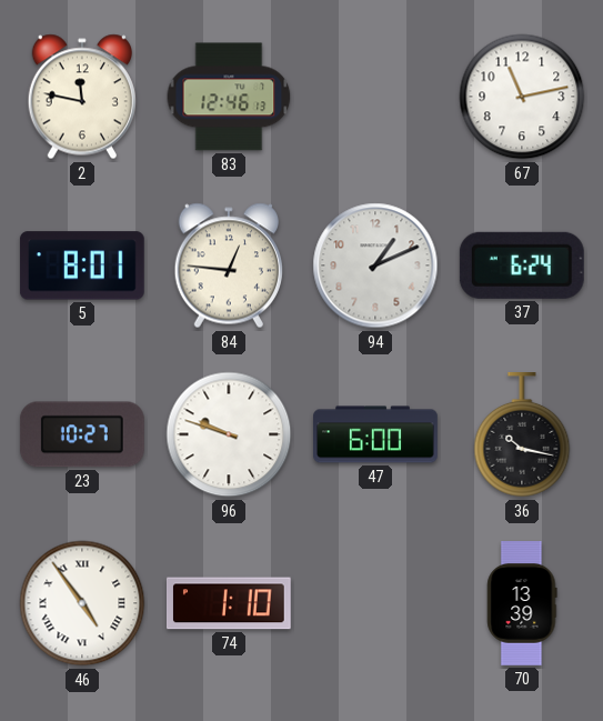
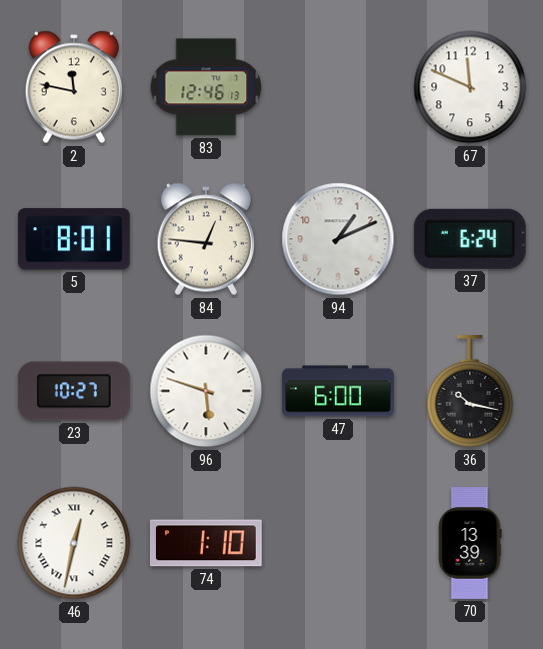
67: 11:13 -> 11:49
96: 9:48 -> 5:48
46: 4:54 -> 12:32
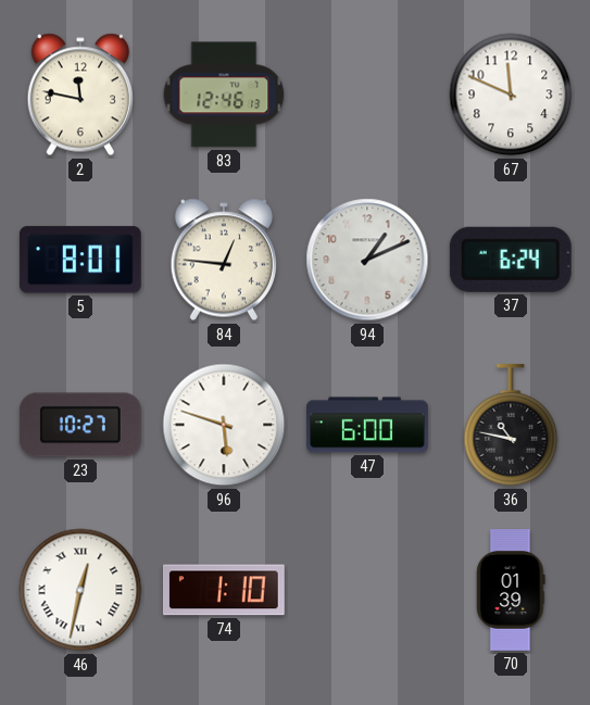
36: 10:17 -> 10:47
70: 13:39 -> 01:39
